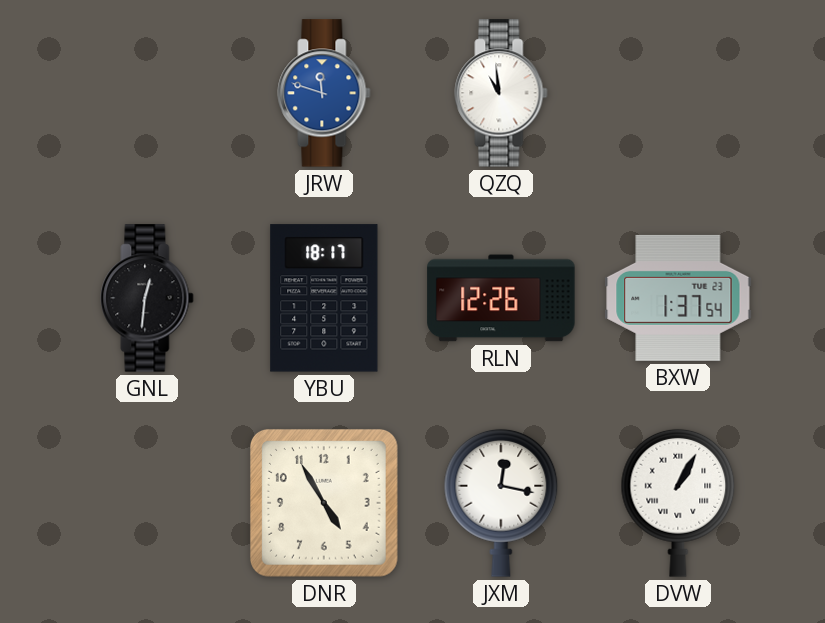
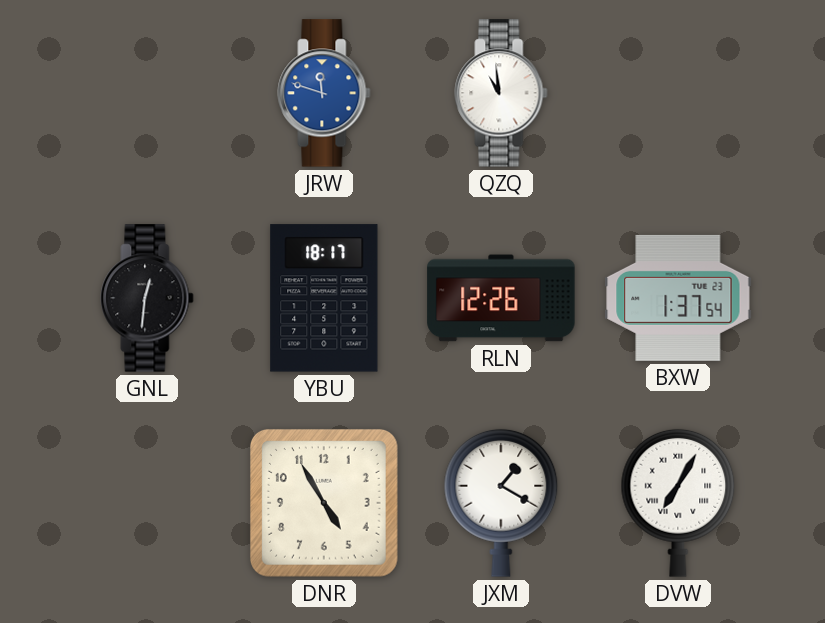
JXM: 12:17 -> 1:20
DVW: 1:05 -> 7:05
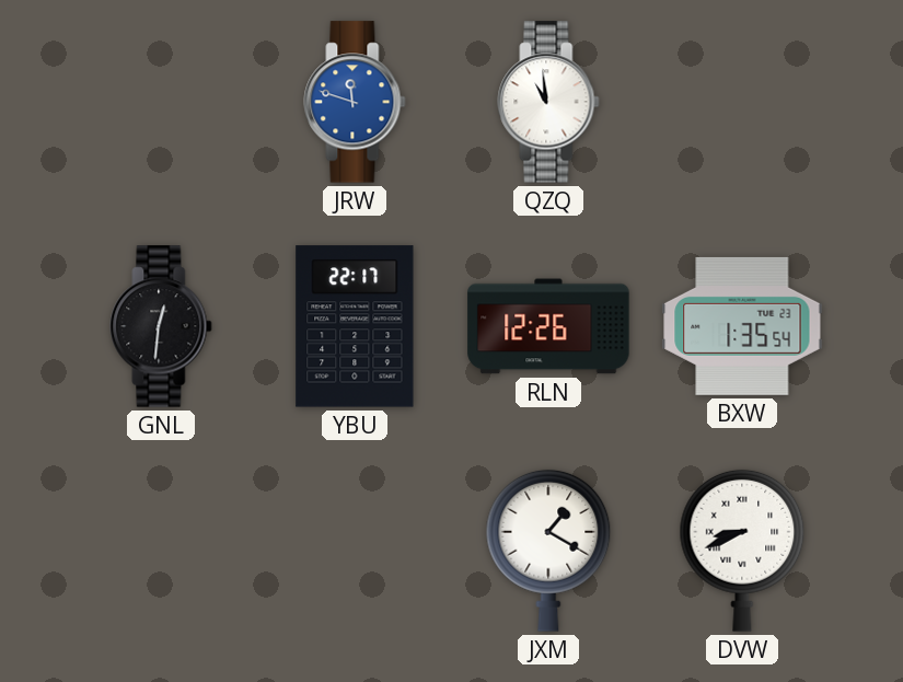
YBU: 18:17 -> 22:17
BXW: 1:37 -> 1:35
DNR: 4:55 -> none
DVW: 7:05 -> 8:41
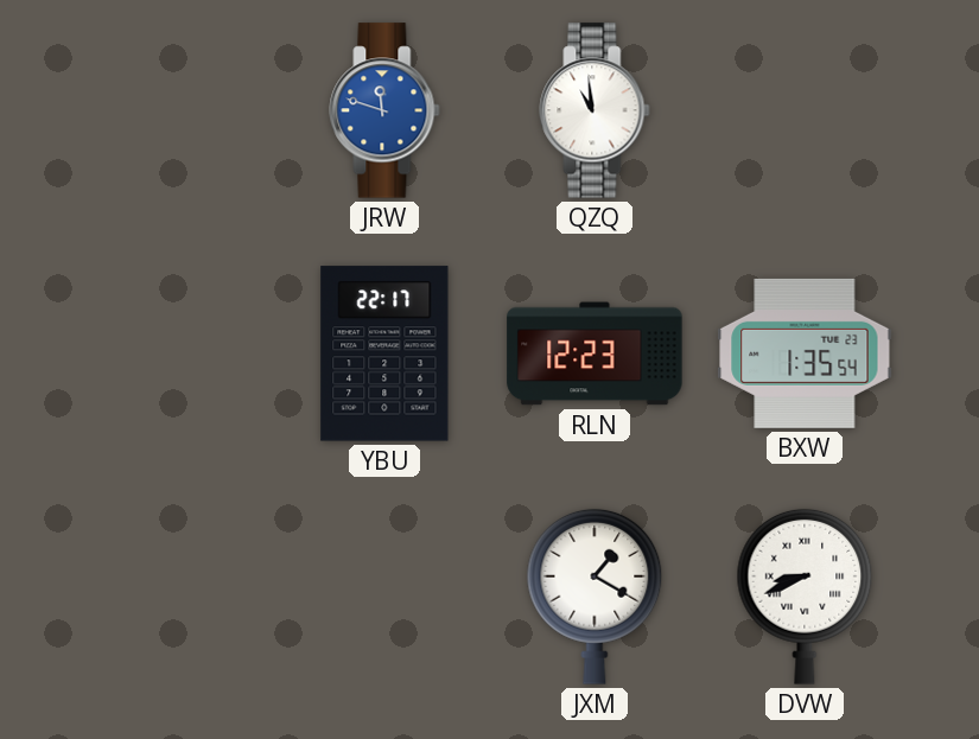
GNL: 12:31 -> none
RLN: 12:26 -> 12:23
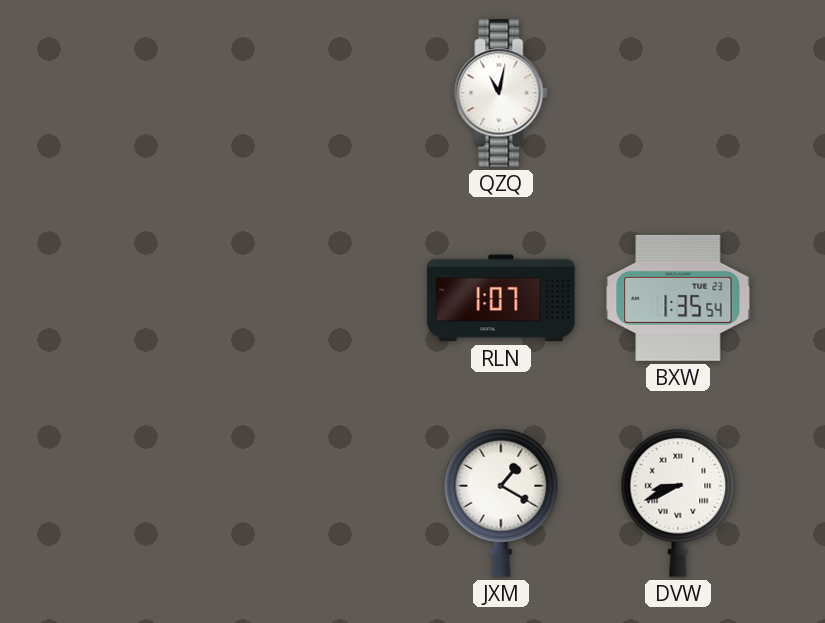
JRW: 11:48 -> none
QZQ: 10:59 -> 11:02
YBU: 22:17 -> none
RLN: 12:23 -> 1:07
